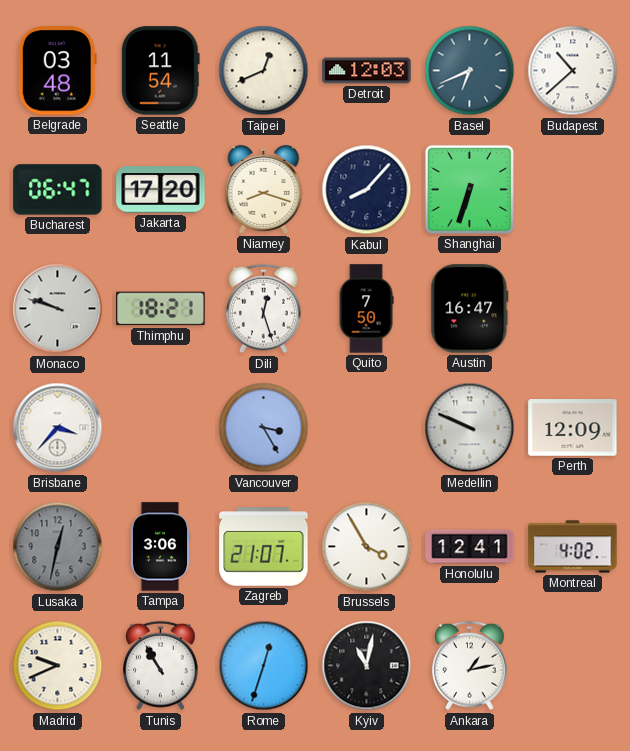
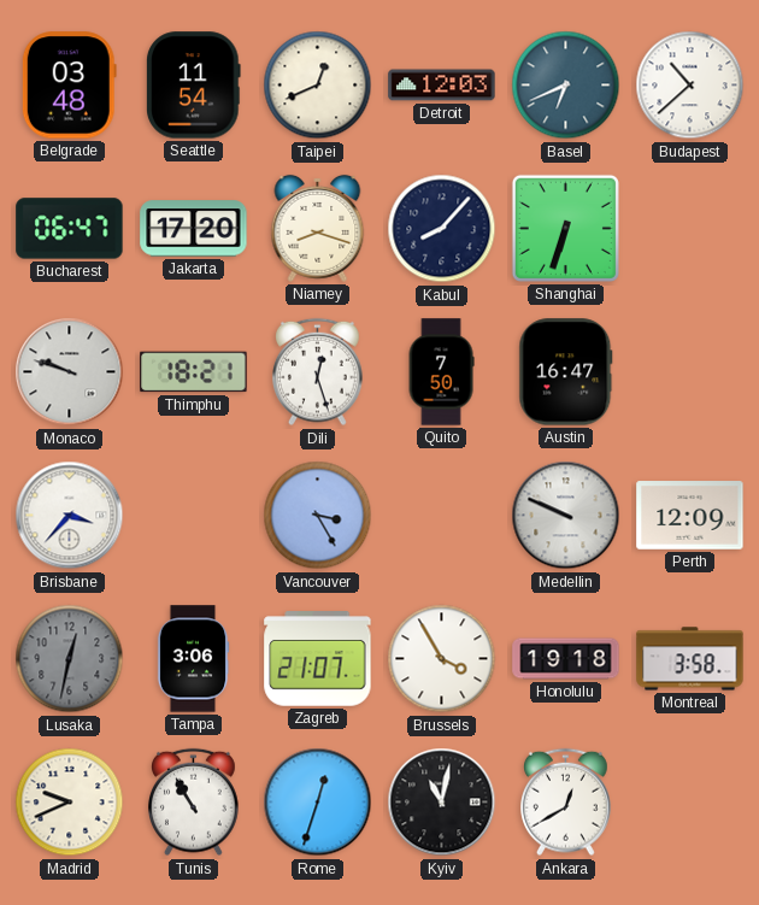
Honolulu: 12:41 -> 19:18
Montreal: 4:02 -> 3:58
Ankara: 1:13 -> 12:40
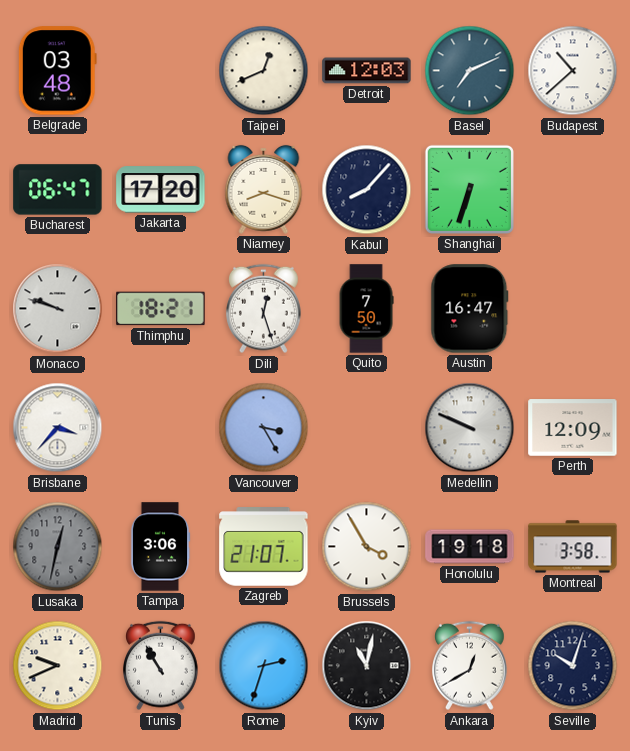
Seattle: 11:54 -> none
Basel: 6:41 -> 7:11
Rome: 12:33 -> 2:33
Seville: none -> 10:03
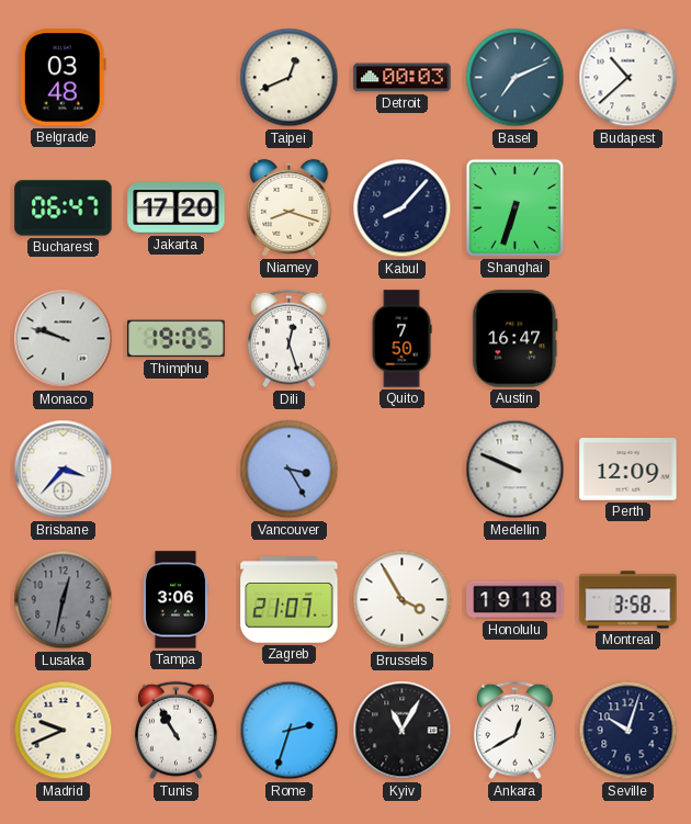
Detroit: 12:03 -> 00:03
Thimphu: 18:21 -> 19:05
Kyiv: 11:02 -> 11:05
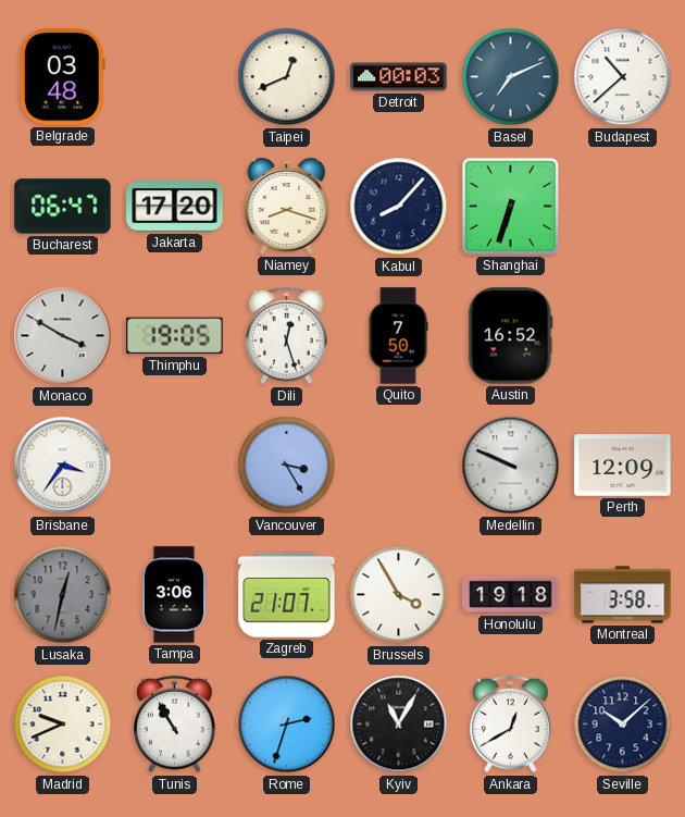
Monaco: 9:48 -> 3:50
Austin: 16:47 -> 16:52
Brisbane: 3:37 -> 3:36
Seville: 10:03 -> 10:08
